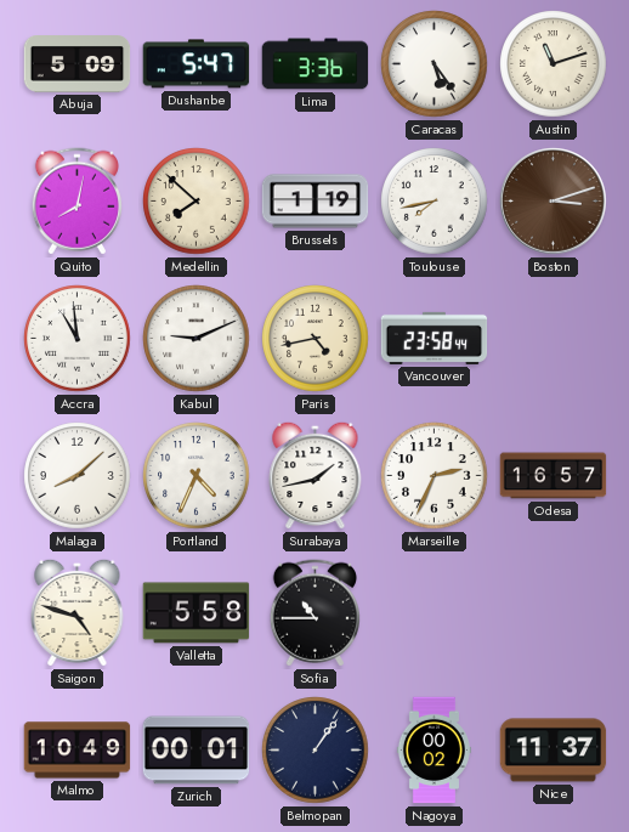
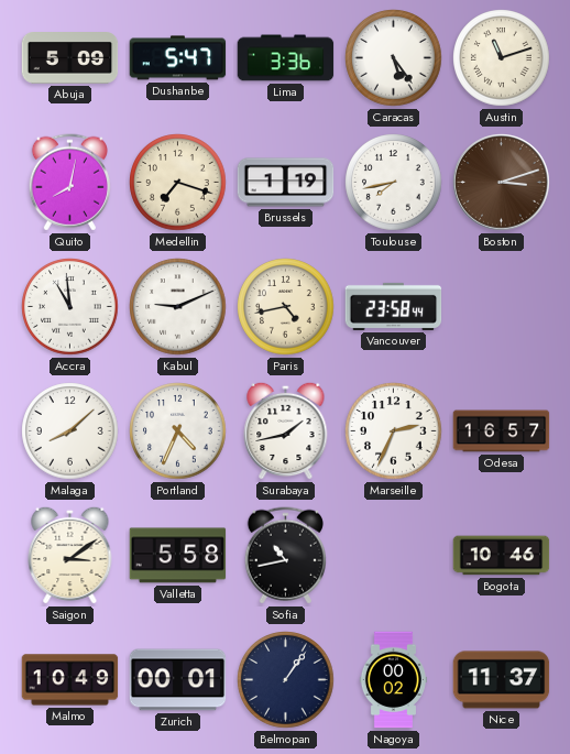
Medellin: 7:52 -> 7:18
Saigon: 4:48 -> 3:09
Sofia: 10:45 -> 10:43
Bogota: none -> 10:46
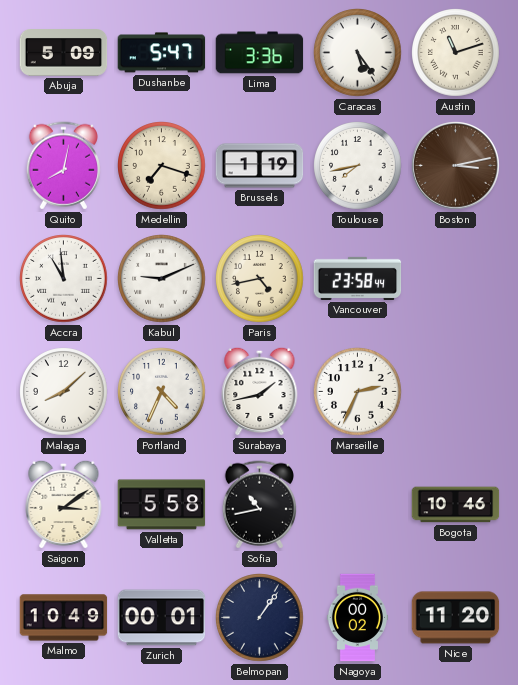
Boston: 3:12 -> 3:13
Odesa: 16:57 -> none
Nice: 11:37 -> 11:20
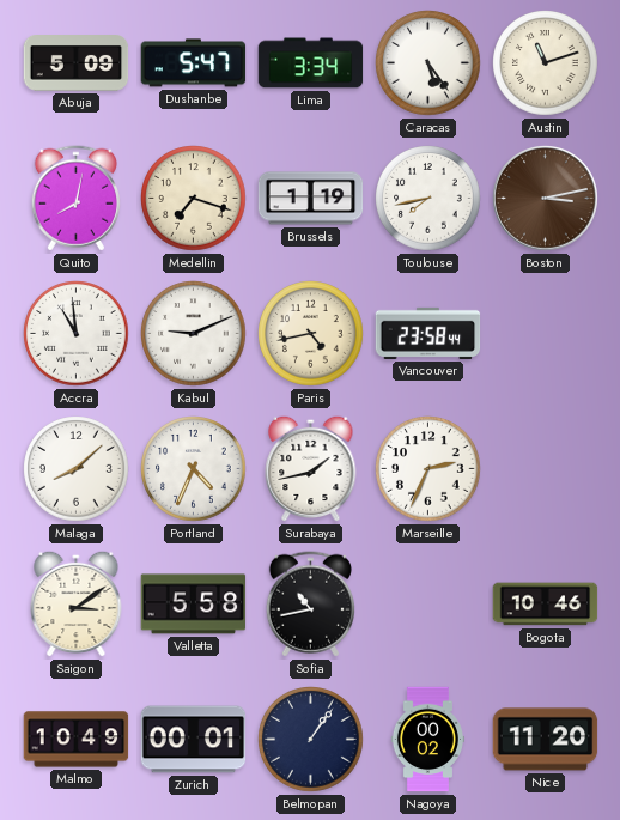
Lima: 3:36 -> 3:34
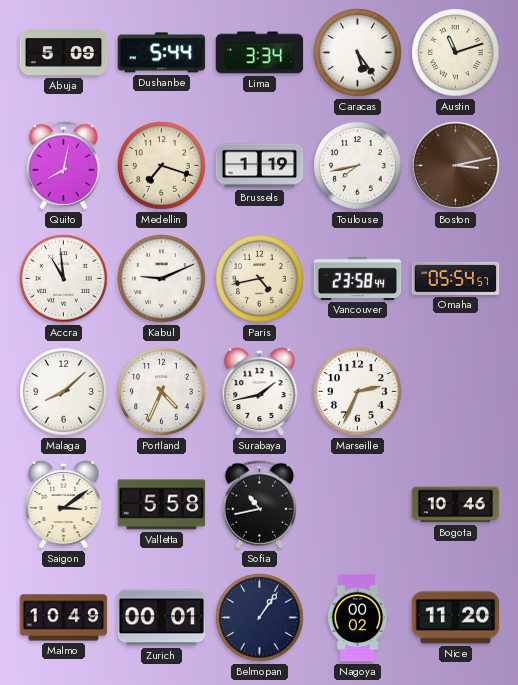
Dushanbe: 5:47 -> 5:44
Omaha: none -> 05:54
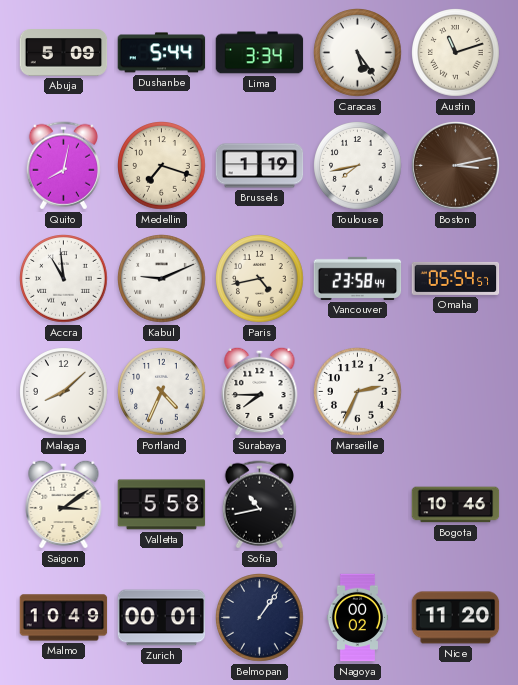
Surabaya: 1:43 -> 7:45
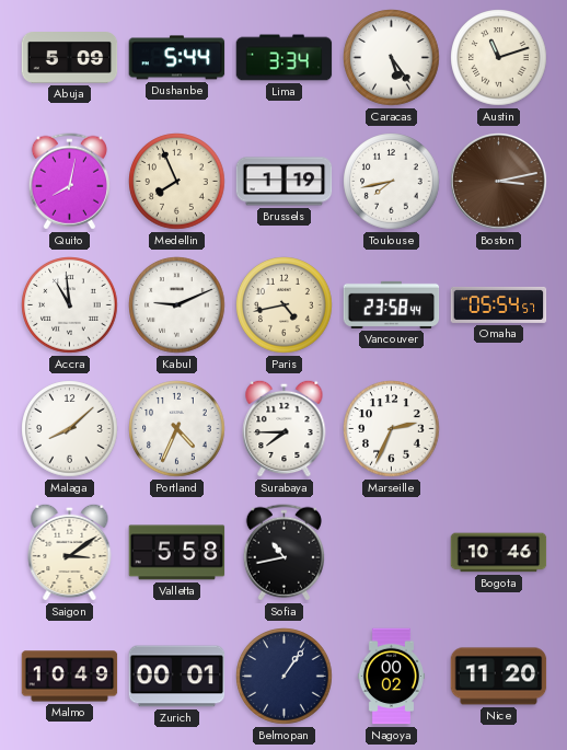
Medellin: 7:18 -> 7:56
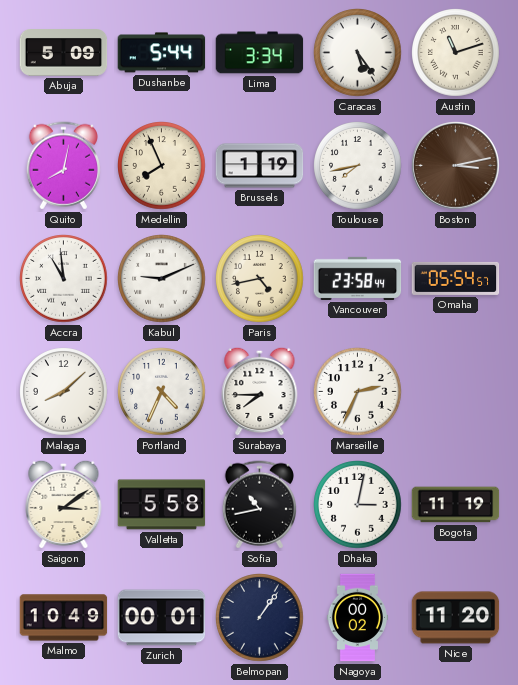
Dhaka: none -> 3:02
Bogota: 10:46 -> 11:19
